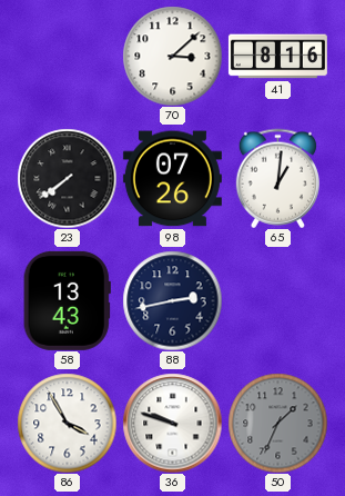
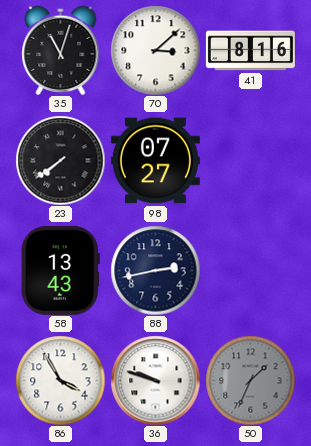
35: none -> 11:03
98: 07:26 -> 07:27
65: 1:01 -> none
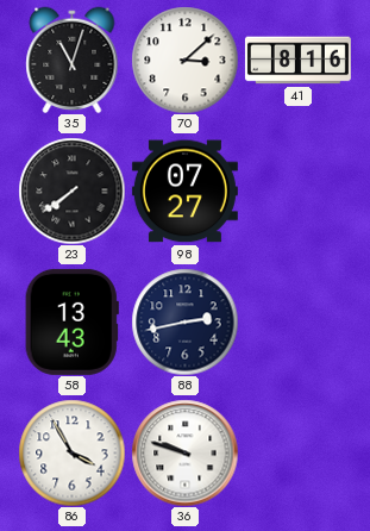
50: 1:34 -> none
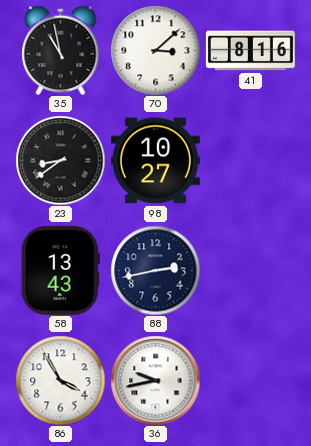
35: 11:03 -> 10:58
23: 7:39 -> 8:39
98: 07:27 -> 10:27
36: 9:48 -> 9:43
